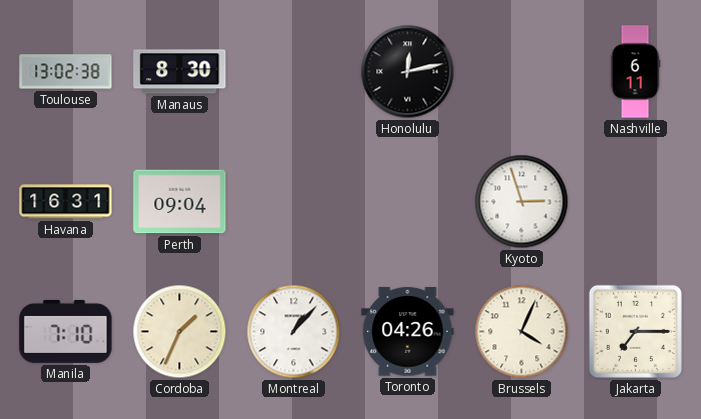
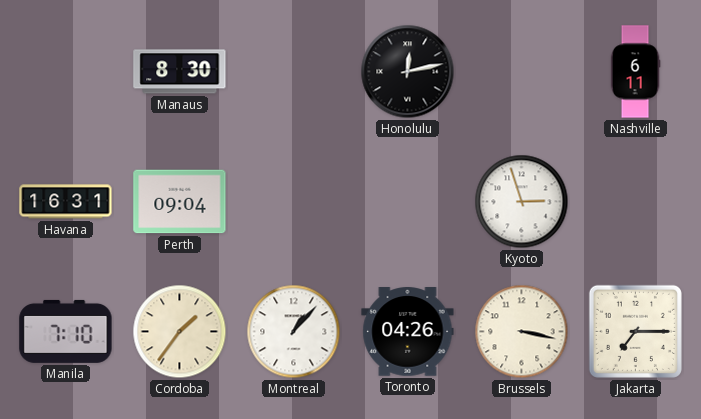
Toulouse: 13:02 -> none
Cordoba: 1:34 -> 1:36
Brussels: 4:04 -> 3:17
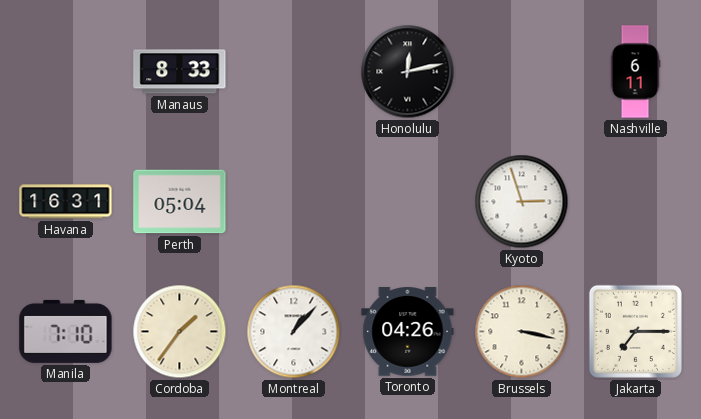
Manaus: 8:30 -> 8:33
Perth: 09:04 -> 05:04
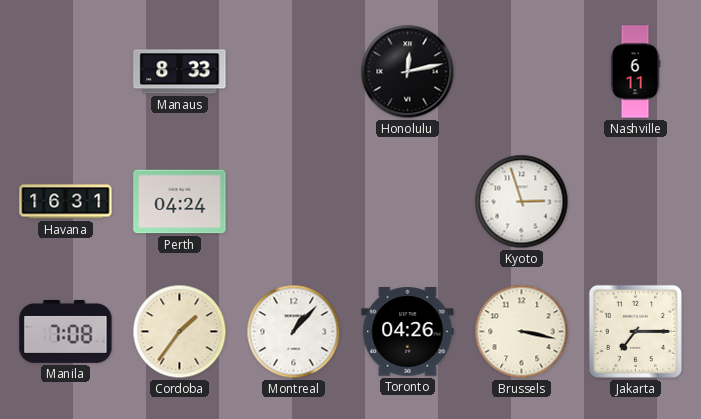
Perth: 05:04 -> 04:24
Manila: 7:10 -> 7:08
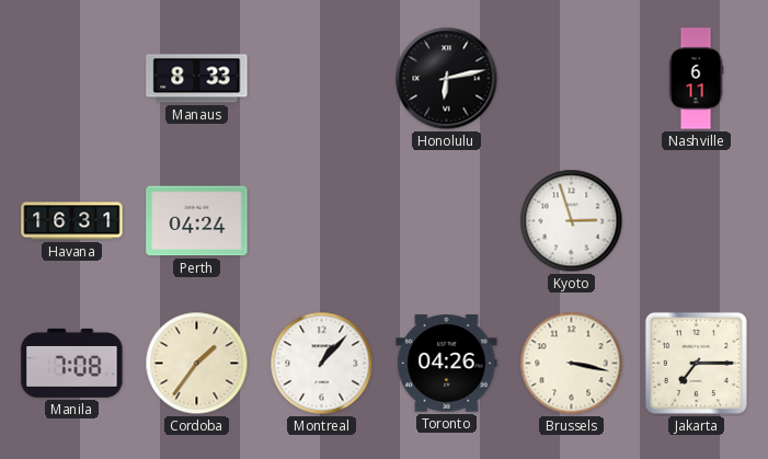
Honolulu: 12:13 -> 6:13
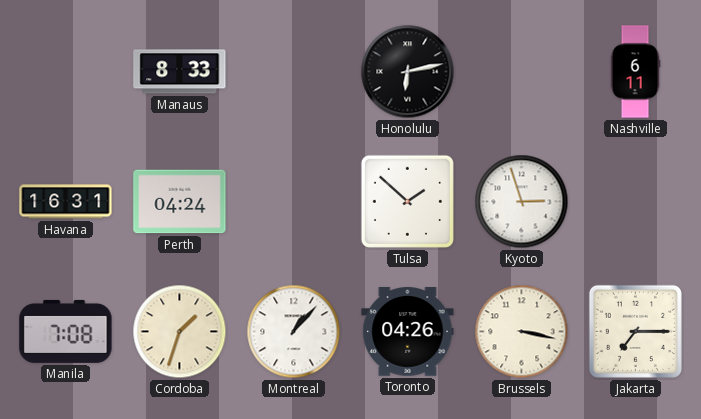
Tulsa: none -> 1:52
Cordoba: 1:36 -> 1:33
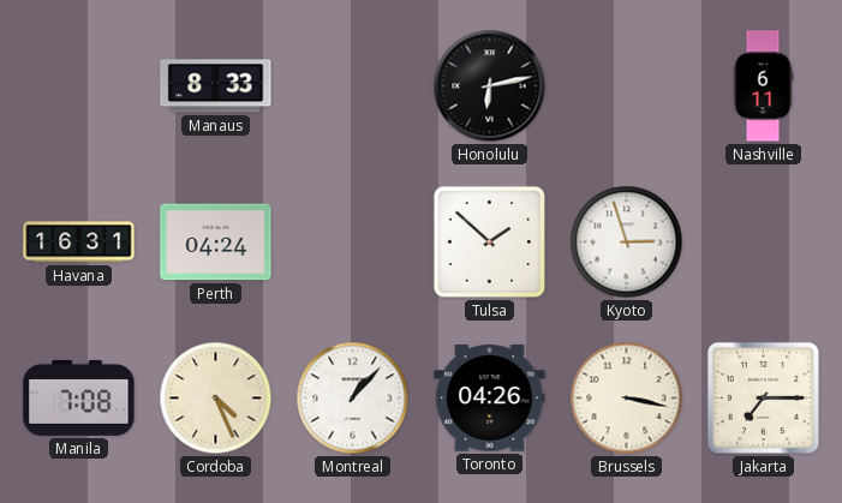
Cordoba: 1:33 -> 4:26
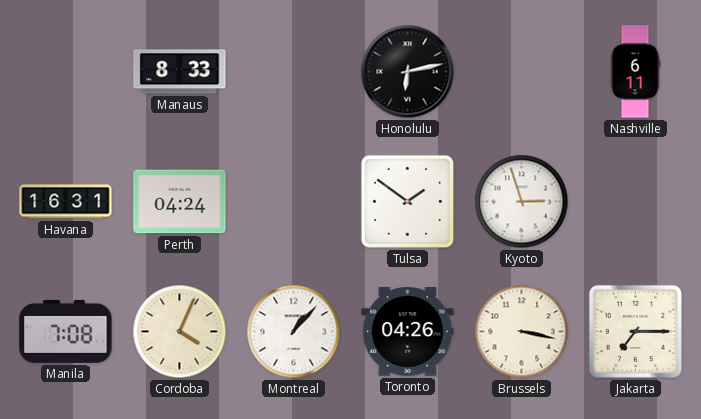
Tulsa: 1:52 -> 1:51
Cordoba: 4:26 -> 4:04
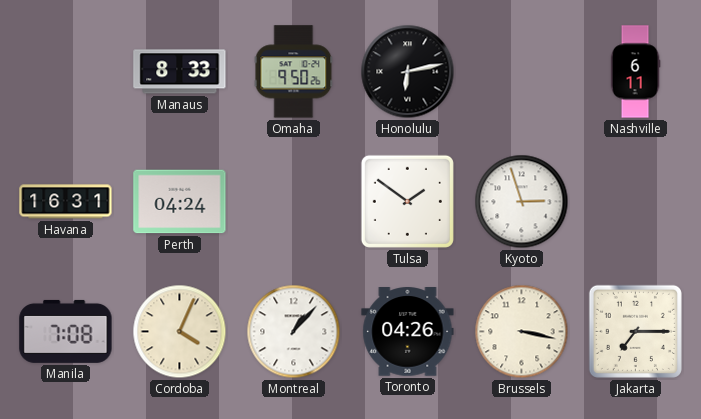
Omaha: none -> 9:50
